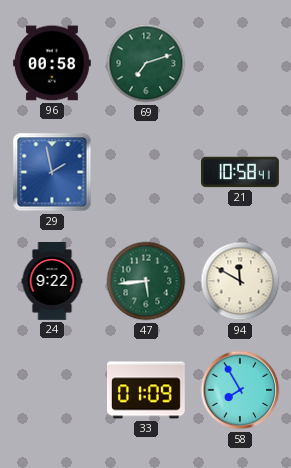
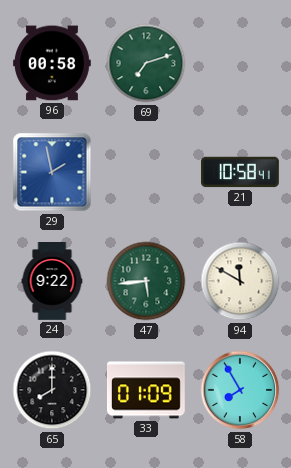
65: none -> 8:00
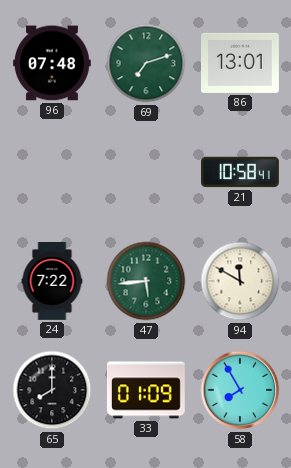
96: 00:58 -> 07:48
86: none -> 13:01
29: 1:58 -> none
24: 9:22 -> 7:22
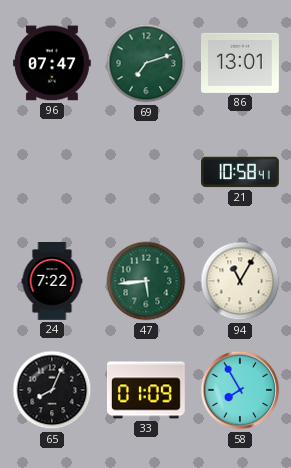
96: 07:48 -> 07:47
94: 11:50 -> 11:05
65: 8:00 -> 8:04
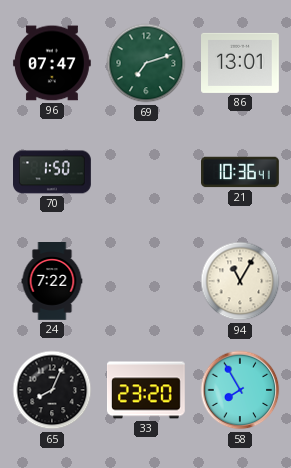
70: none -> 1:50
21: 10:58 -> 10:36
47: 5:44 -> none
33: 01:09 -> 23:20
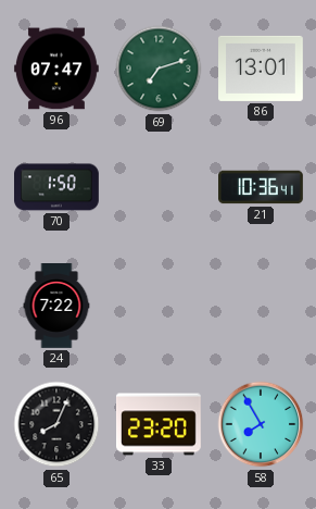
94: 11:05 -> none
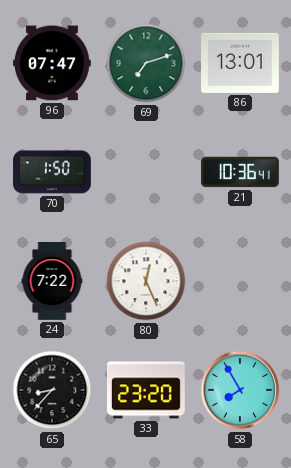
80: none -> 12:26
65: 8:04 -> 8:37
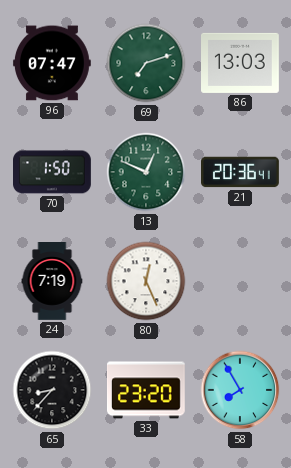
86: 13:01 -> 13:03
13: none -> 12:49
21: 10:36 -> 20:36
24: 7:22 -> 7:19
